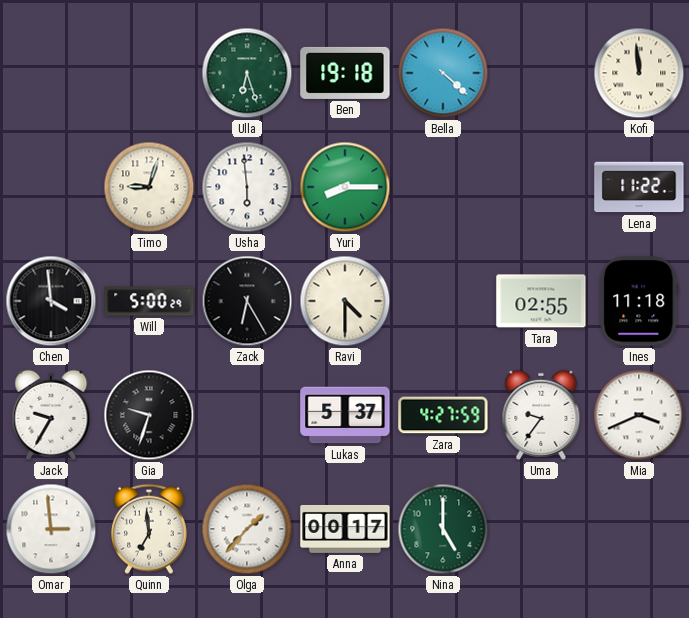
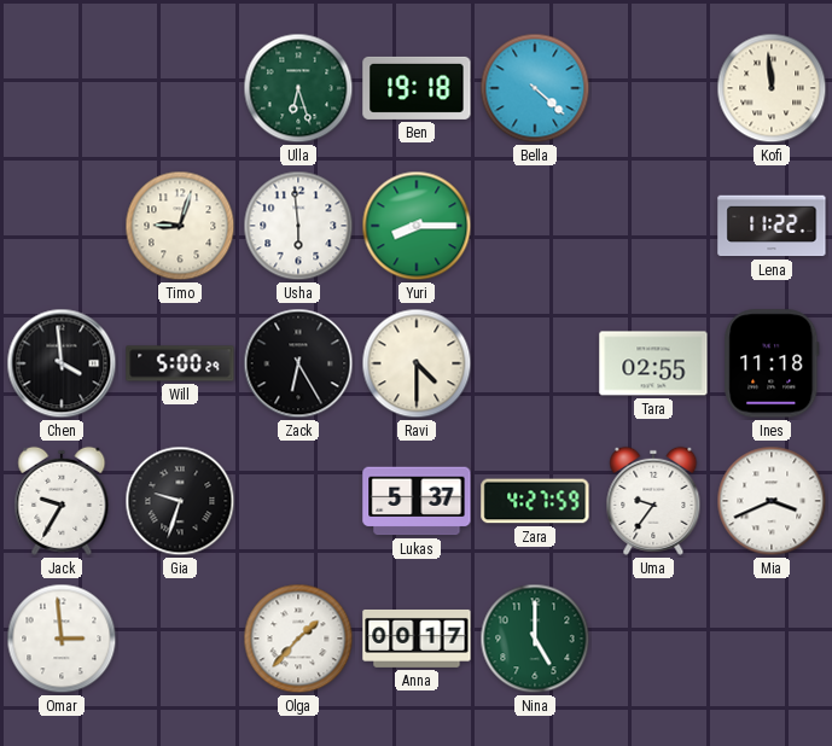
Quinn: 6:59 -> none
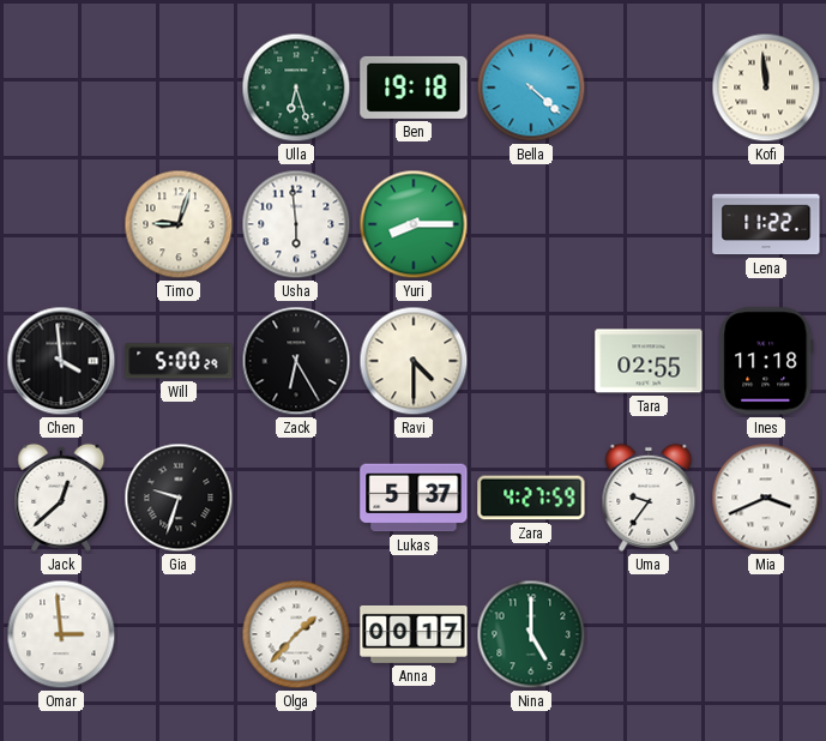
Jack: 9:35 -> 12:38
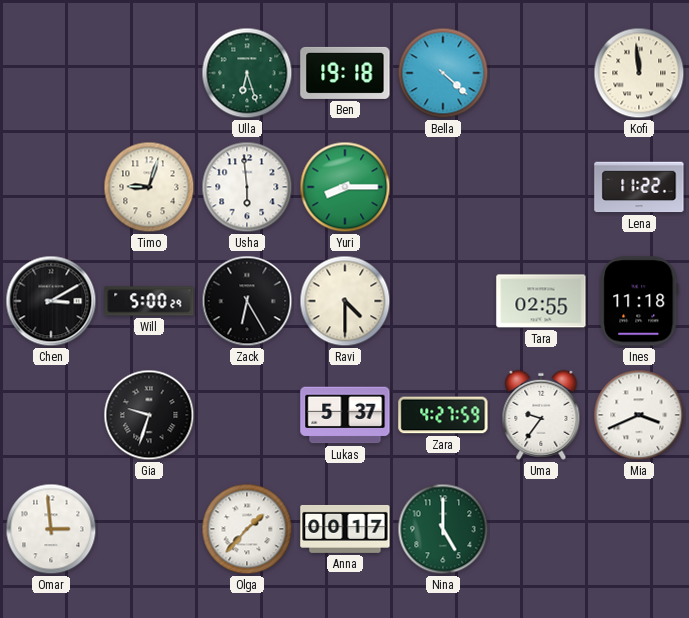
Chen: 3:59 -> 3:10
Jack: 12:38 -> none
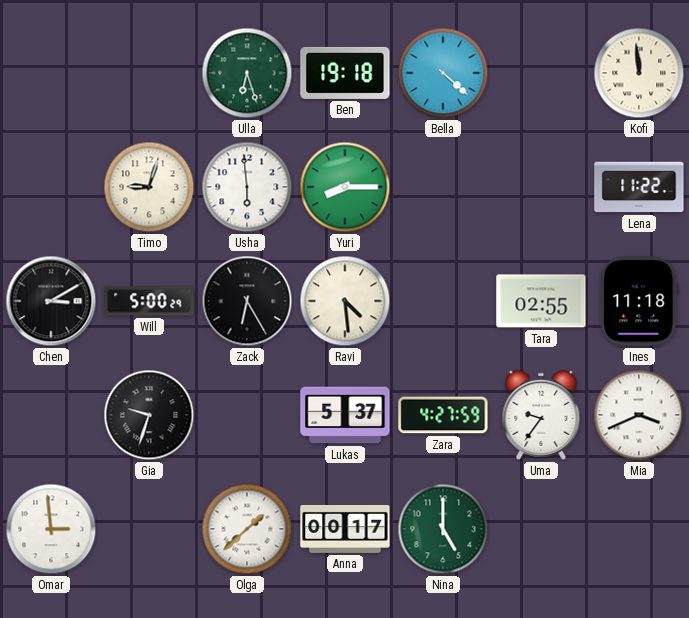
Ravi: 4:30 -> 4:29
Olga: 1:37 -> 1:38
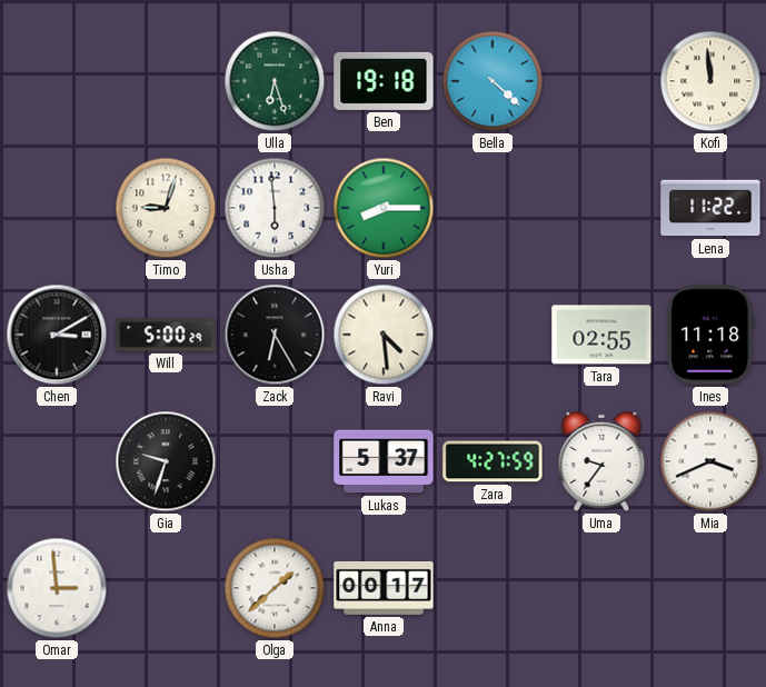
Nina: 5:00 -> none
